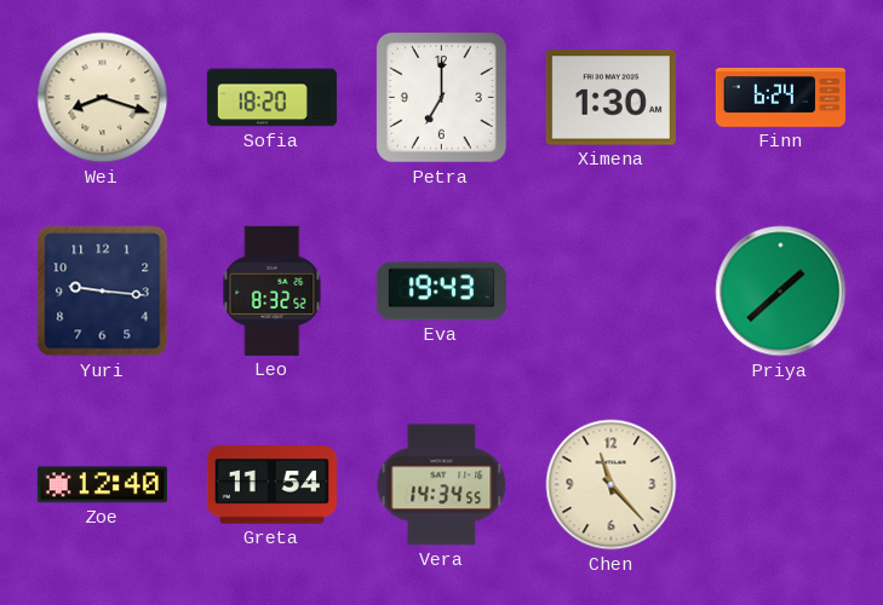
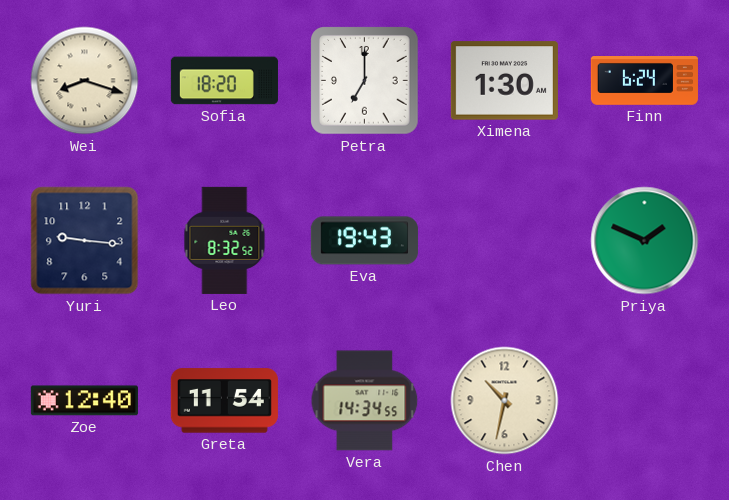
Priya: 1:38 -> 1:49
Chen: 11:23 -> 10:32
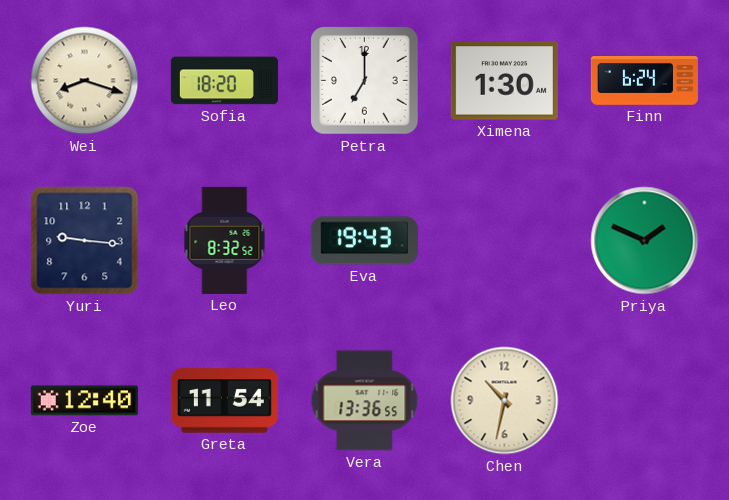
Vera: 14:34 -> 13:36
